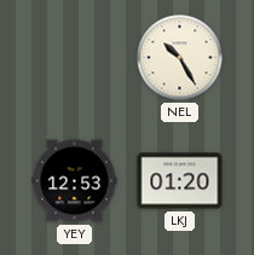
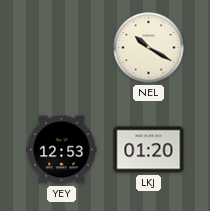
NEL: 10:25 -> 10:20
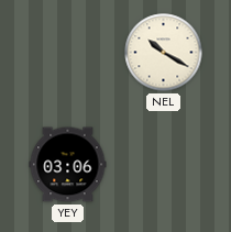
YEY: 12:53 -> 03:06
LKJ: 01:20 -> none
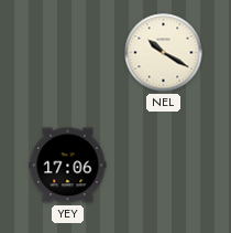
YEY: 03:06 -> 17:06
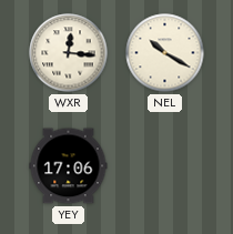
WXR: none -> 12:16
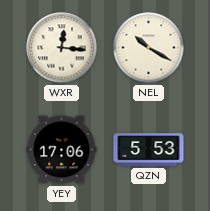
QZN: none -> 5:53
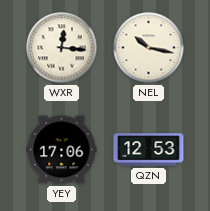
NEL: 10:20 -> 10:17
QZN: 5:53 -> 12:53
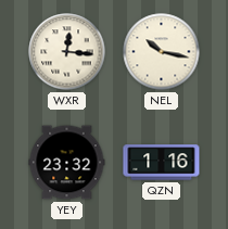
YEY: 17:06 -> 23:32
QZN: 12:53 -> 1:16
